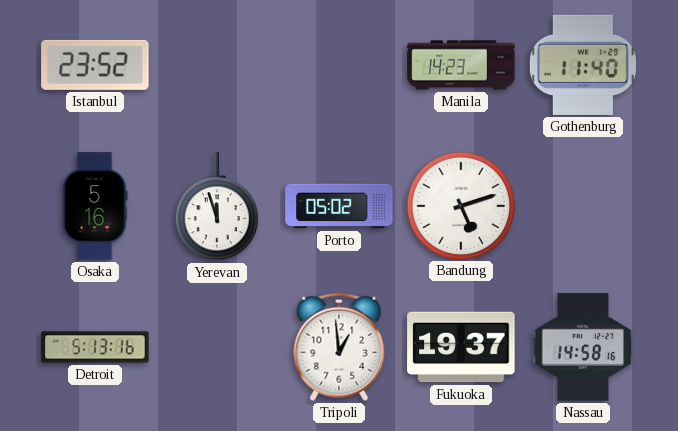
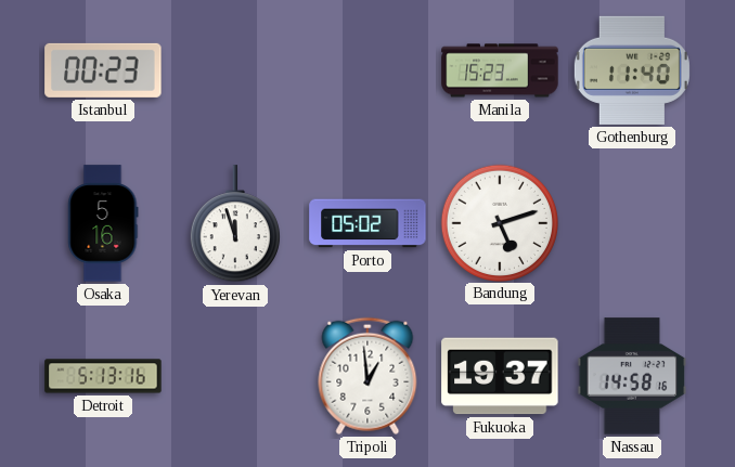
Istanbul: 23:52 -> 00:23
Manila: 14:23 -> 15:23
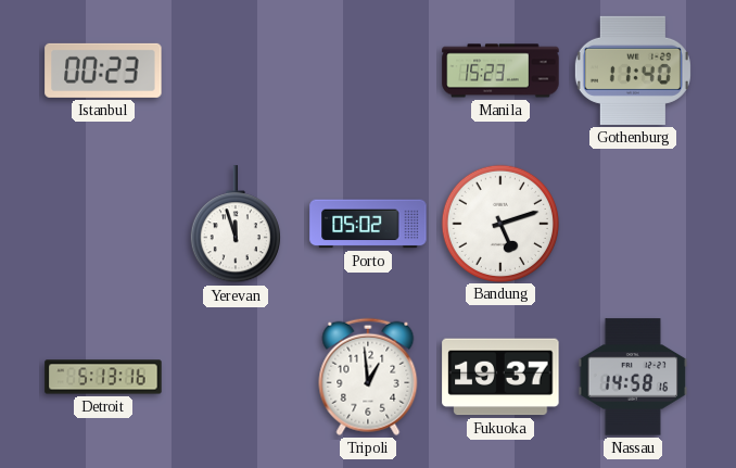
Osaka: 5:16 -> none
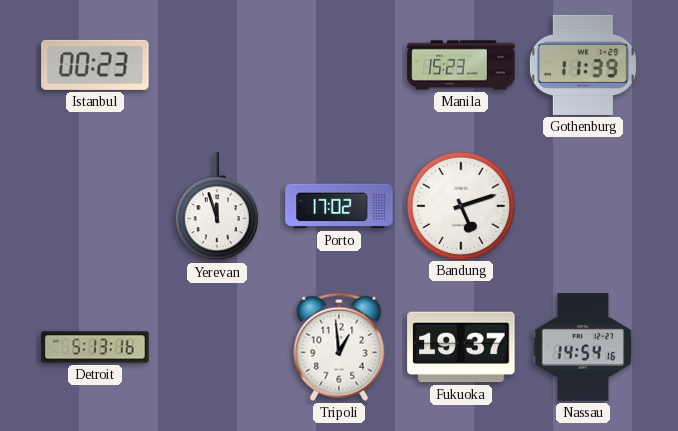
Gothenburg: 11:40 -> 11:39
Porto: 05:02 -> 17:02
Nassau: 14:58 -> 14:54
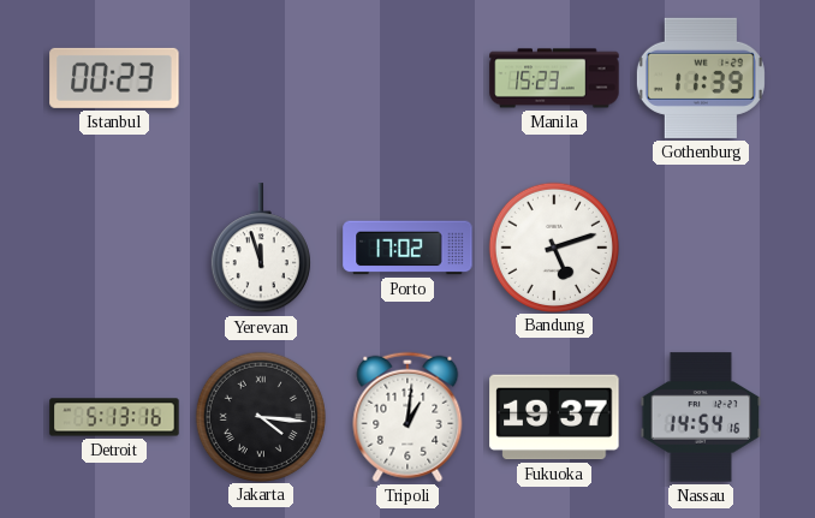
Jakarta: none -> 4:16
Tripoli: 12:59 -> 1:01
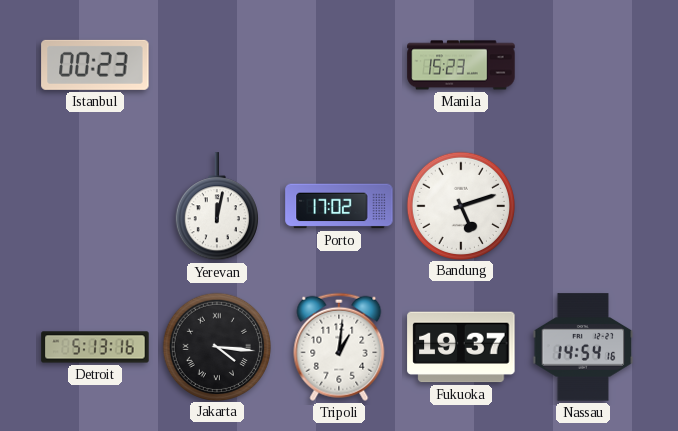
Gothenburg: 11:39 -> none
Yerevan: 11:57 -> 12:02
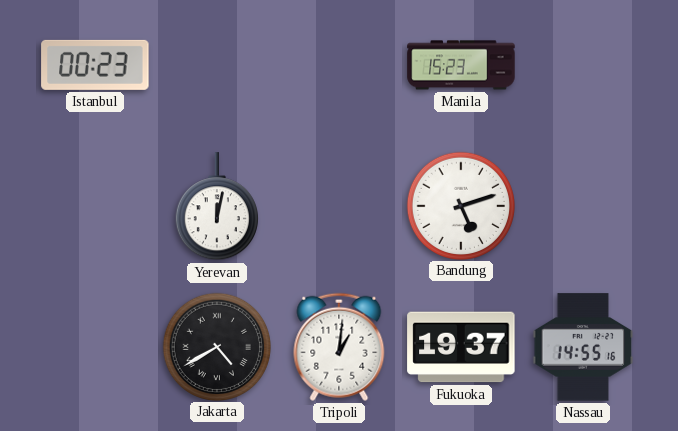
Porto: 17:02 -> none
Detroit: 5:13 -> none
Jakarta: 4:16 -> 4:40
Nassau: 14:54 -> 14:55
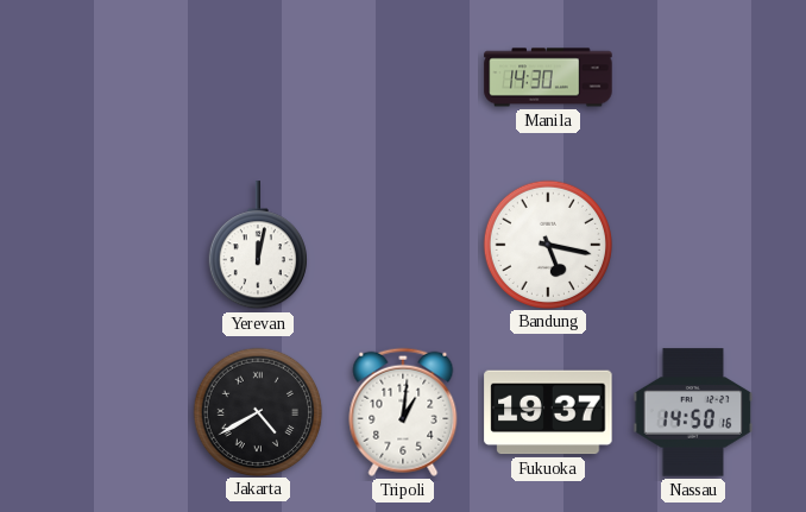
Istanbul: 00:23 -> none
Manila: 15:23 -> 14:30
Bandung: 5:12 -> 5:17
Nassau: 14:55 -> 14:50
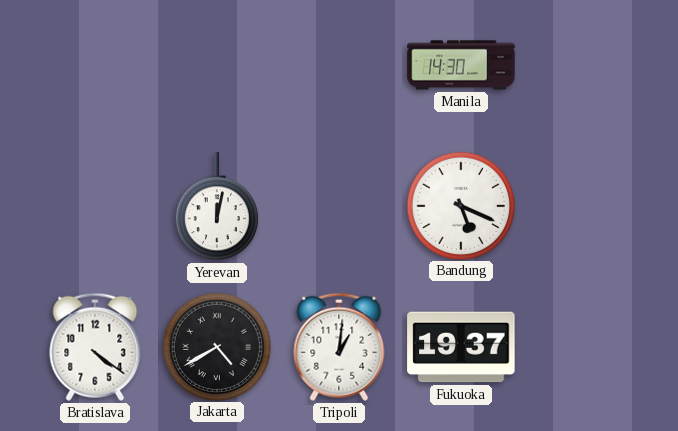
Bandung: 5:17 -> 5:19
Bratislava: none -> 4:21
Nassau: 14:50 -> none
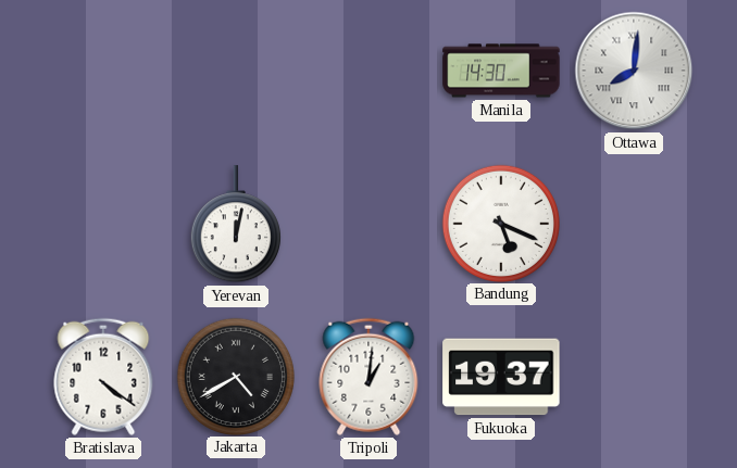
Ottawa: none -> 8:01
